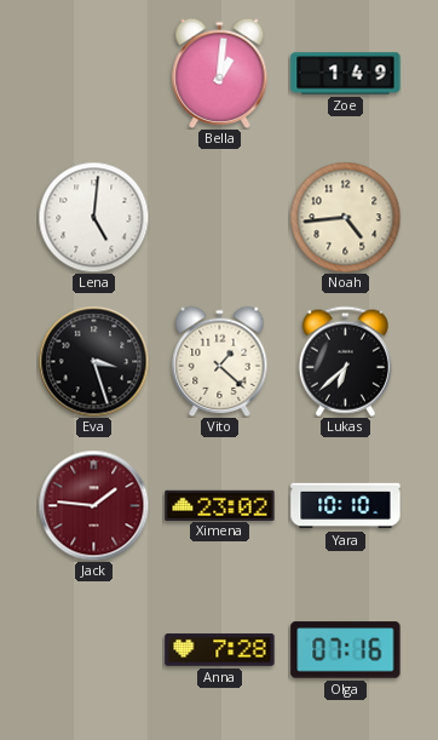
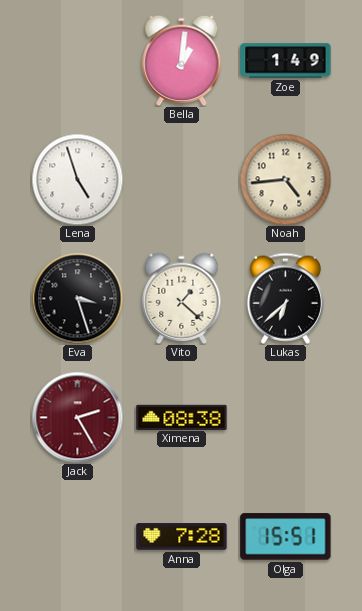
Lena: 5:01 -> 4:57
Jack: 1:46 -> 2:25
Ximena: 23:02 -> 08:38
Yara: 10:10 -> none
Olga: 07:16 -> 15:51
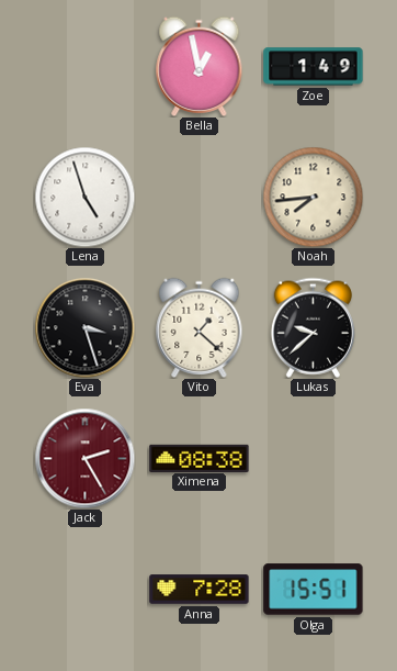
Bella: 1:01 -> 12:58
Noah: 4:44 -> 7:44
Lukas: 6:38 -> 9:38
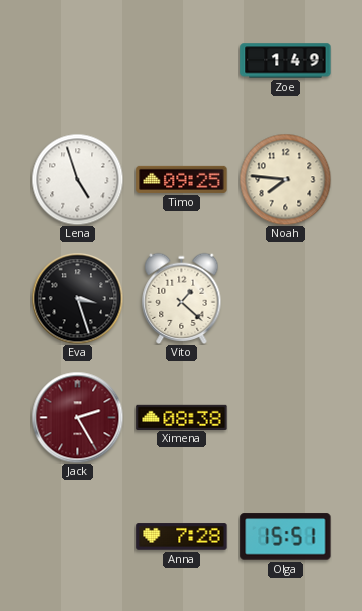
Bella: 12:58 -> none
Timo: none -> 09:25
Noah: 7:44 -> 7:46
Lukas: 9:38 -> none
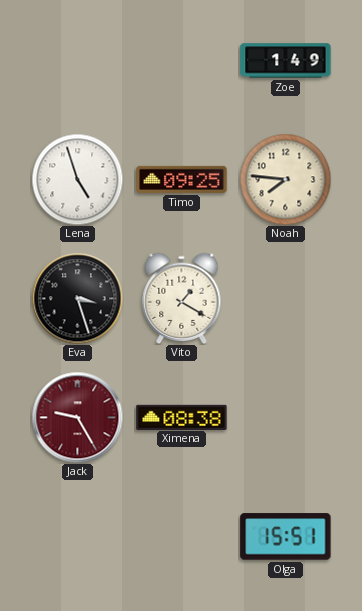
Vito: 1:22 -> 1:20
Jack: 2:25 -> 9:25
Anna: 7:28 -> none
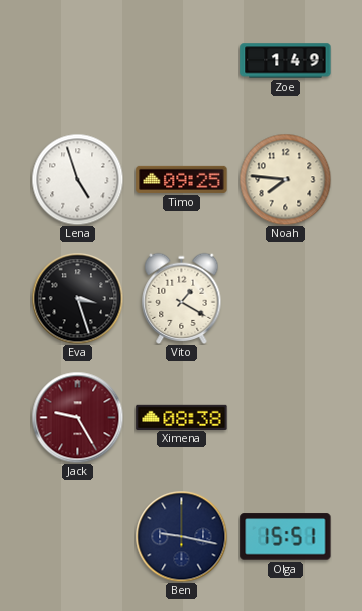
Ben: none -> 9:17
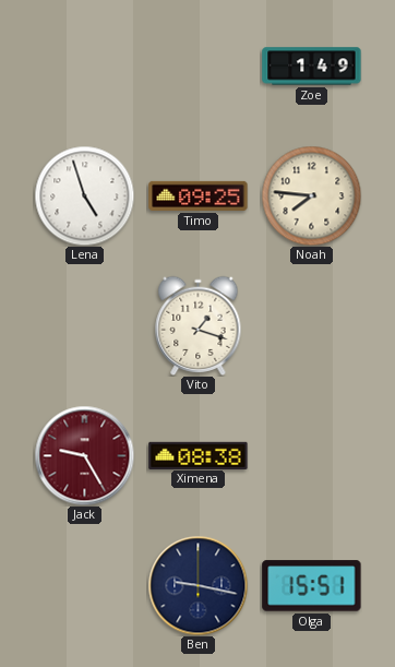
Eva: 3:27 -> none
Vito: 1:20 -> 1:18
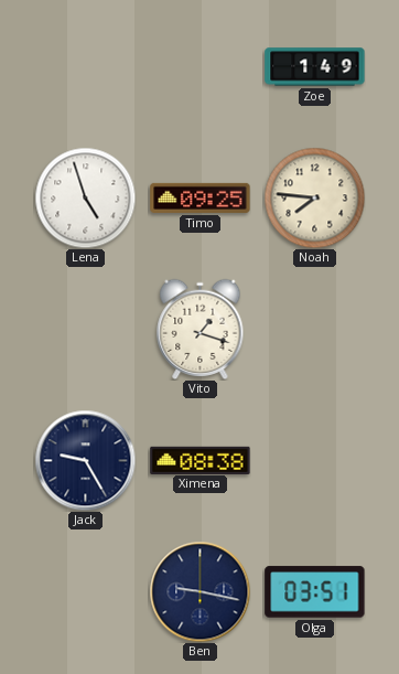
Jack dial: burgundy -> navy
Olga: 15:51 -> 03:51
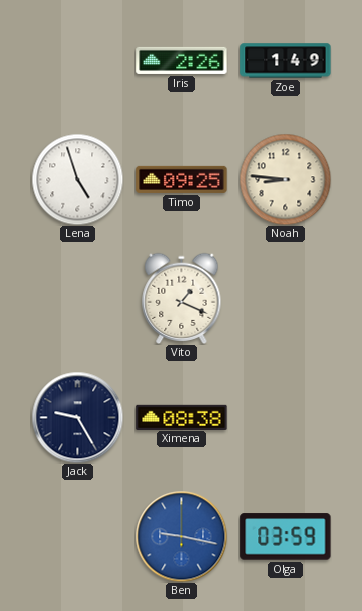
Iris: none -> 2:26
Noah: 7:46 -> 8:46
Vito: 1:18 -> 1:19
Ben dial: navy -> blue
Olga: 03:51 -> 03:59
